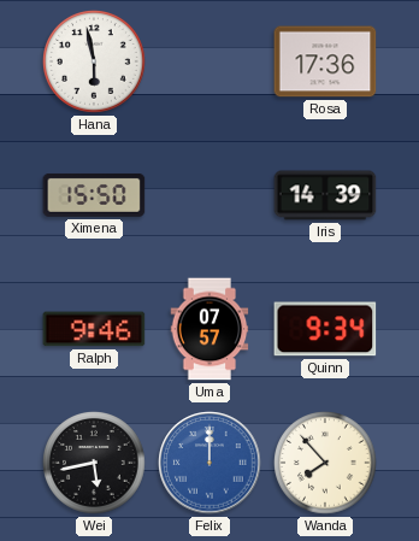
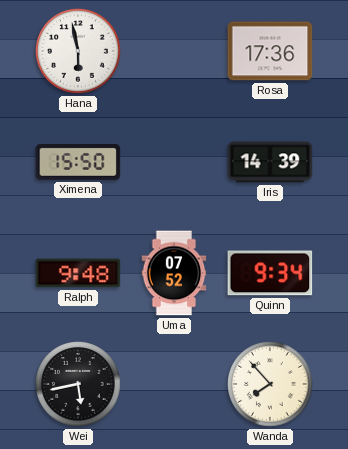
Ralph: 9:46 -> 9:48
Uma: 07:57 -> 07:52
Felix: 12:00 -> none
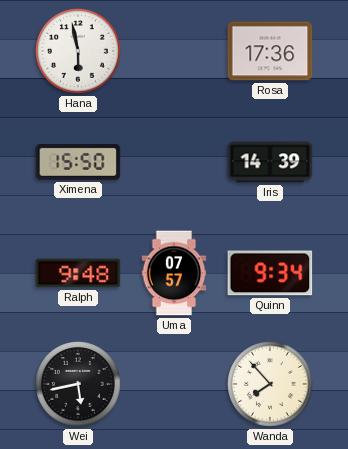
Uma: 07:52 -> 07:57
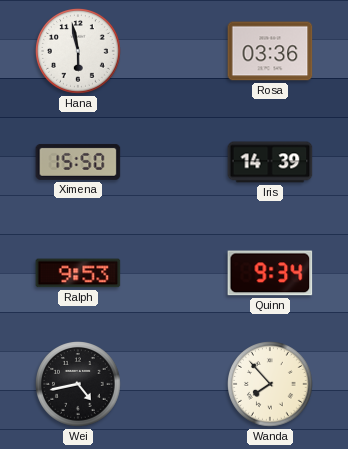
Rosa: 17:36 -> 03:36
Ralph: 9:48 -> 9:53
Uma: 07:57 -> none
Wei: 5:43 -> 4:43
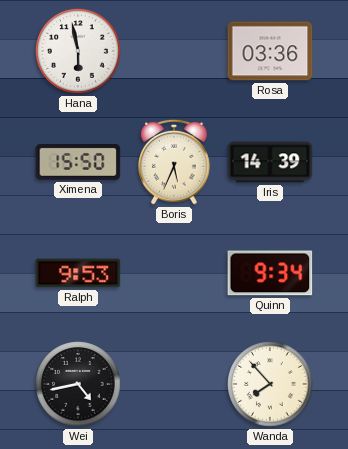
Boris: none -> 5:34
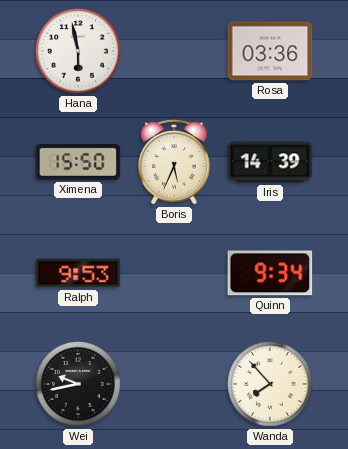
Wei: 4:43 -> 9:43
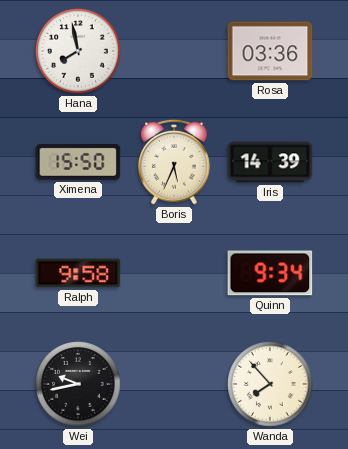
Hana: 5:58 -> 7:58
Ralph: 9:53 -> 9:58
